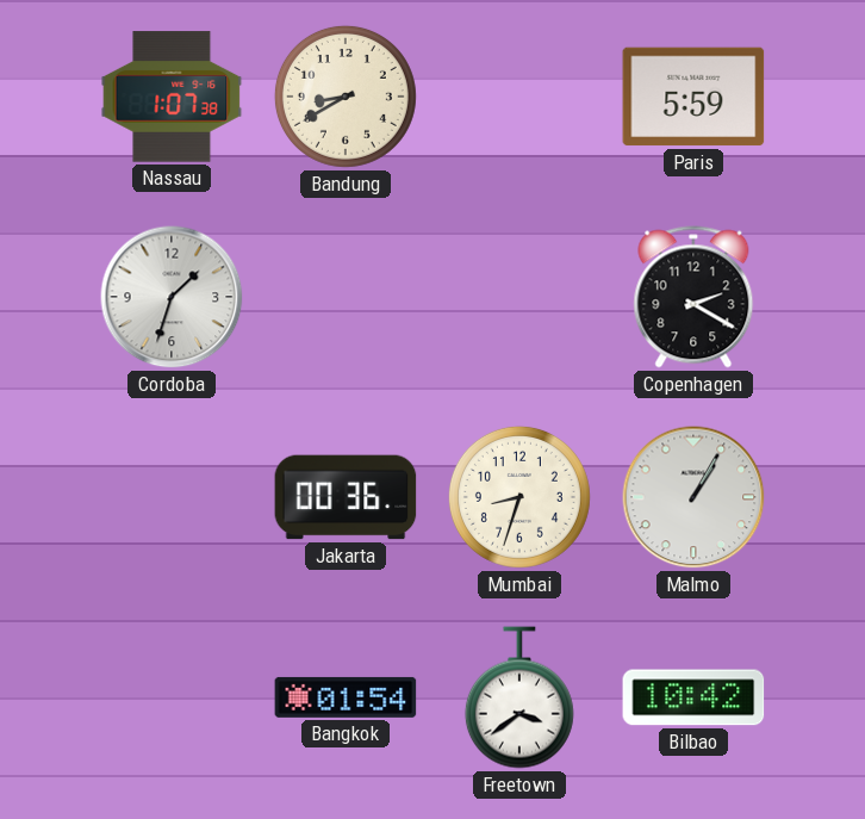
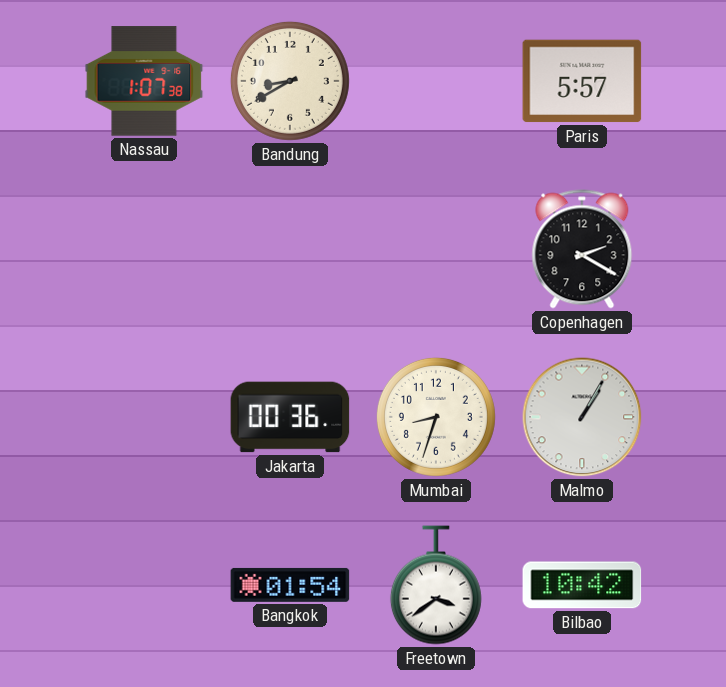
Paris: 5:59 -> 5:57
Cordoba: 1:33 -> none
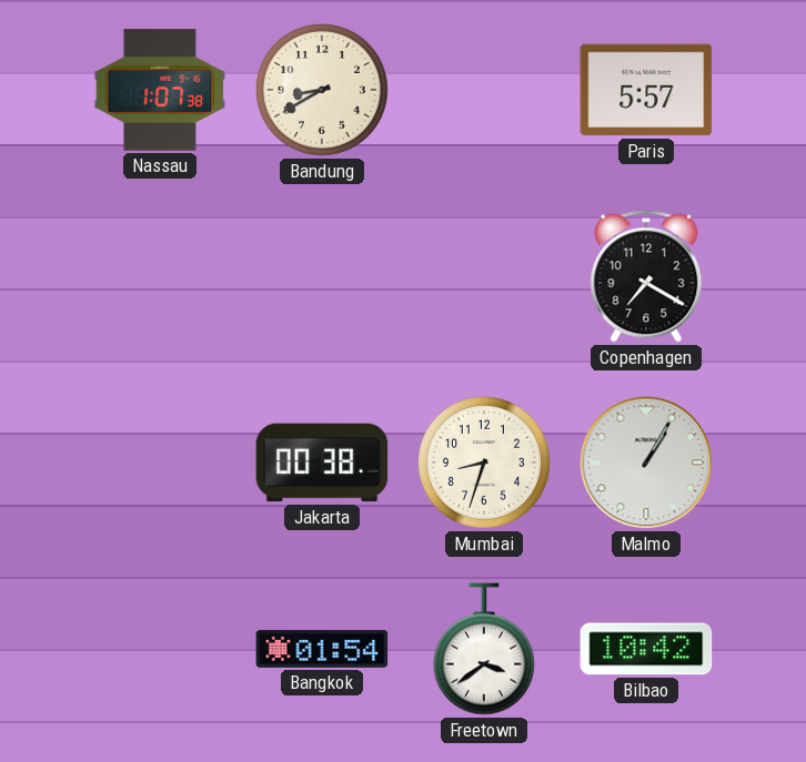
Copenhagen: 2:20 -> 7:20
Jakarta: 00:36 -> 00:38
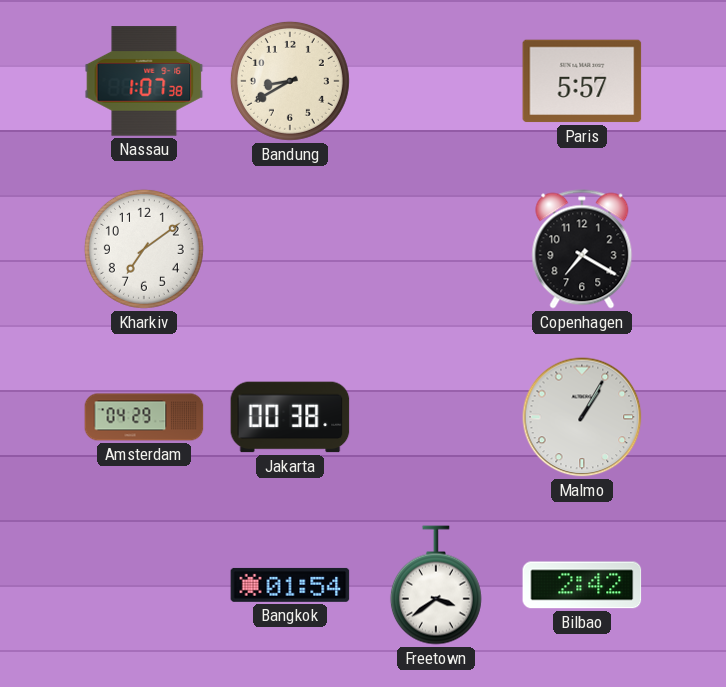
Kharkiv: none -> 7:09
Amsterdam: none -> 04:29
Mumbai: 8:33 -> none
Bilbao: 10:42 -> 2:42
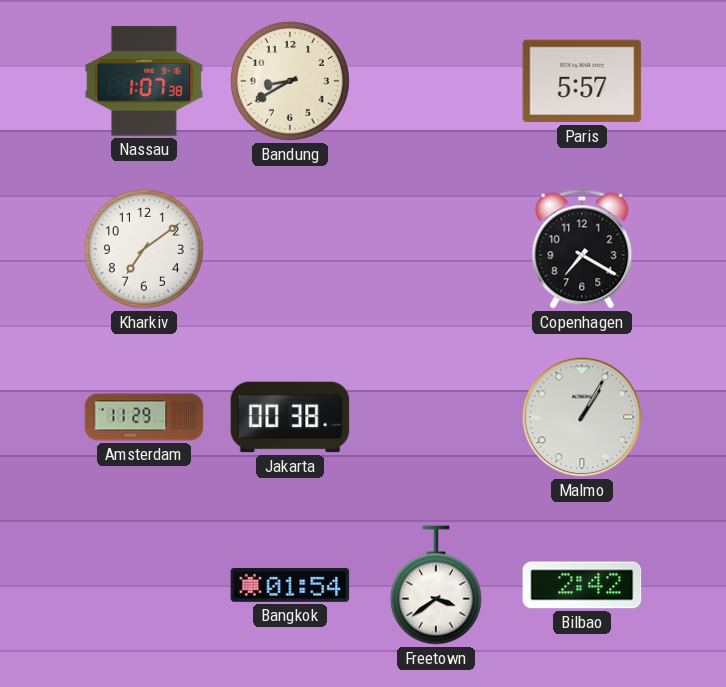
Amsterdam: 04:29 -> 11:29
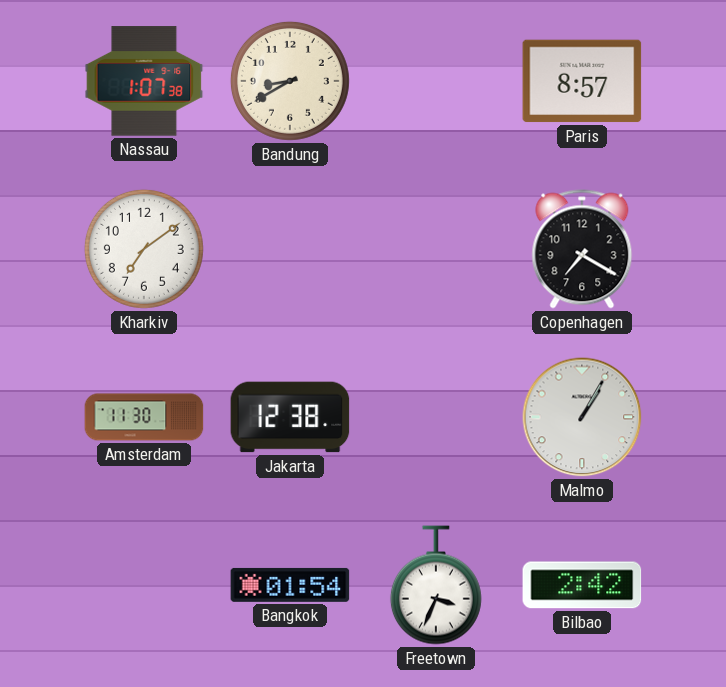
Paris: 5:57 -> 8:57
Amsterdam: 11:29 -> 11:30
Jakarta: 00:38 -> 12:38
Freetown: 3:39 -> 3:34
